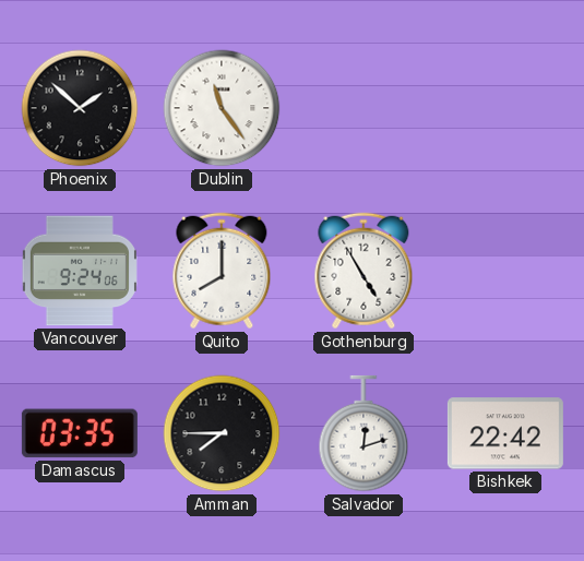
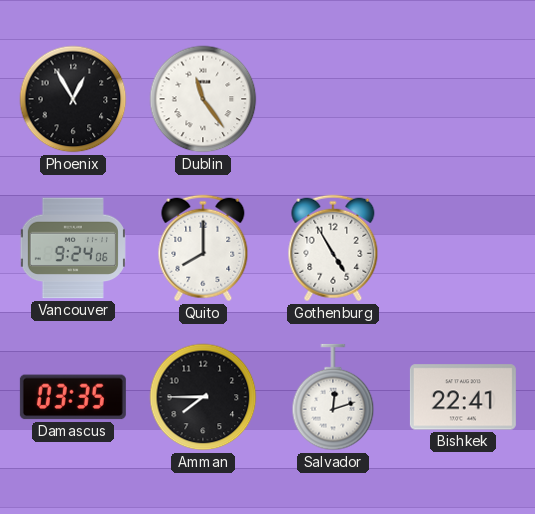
Phoenix: 1:52 -> 12:55
Bishkek: 22:42 -> 22:41
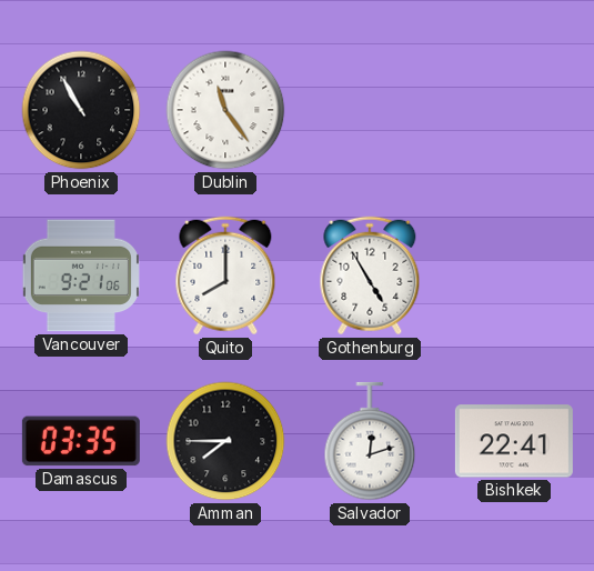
Phoenix: 12:55 -> 10:55
Vancouver: 9:24 -> 9:21
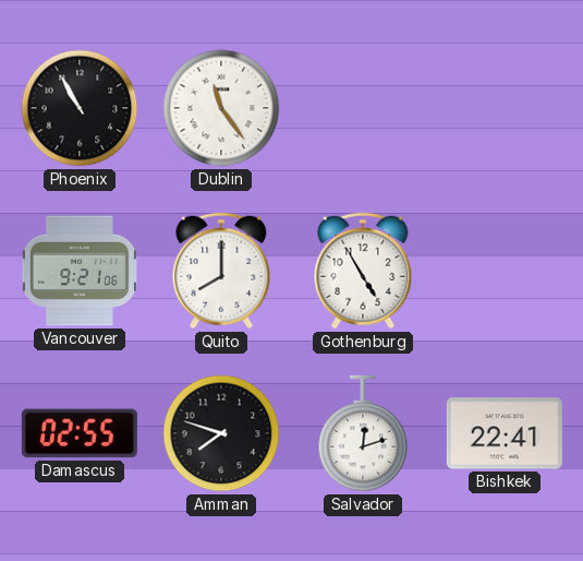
Damascus: 03:35 -> 02:55
Amman: 7:45 -> 7:48
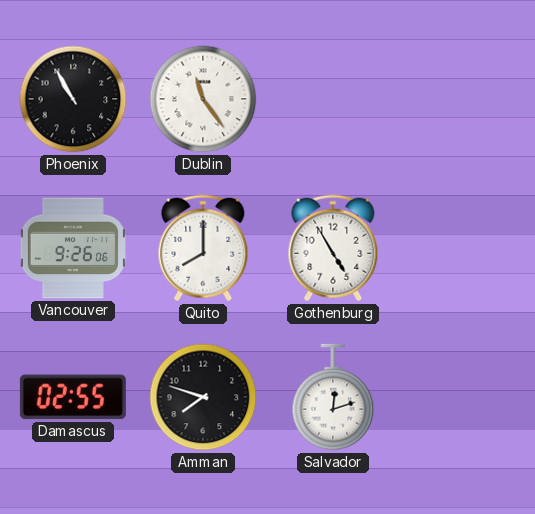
Vancouver: 9:21 -> 9:26
Bishkek: 22:41 -> none
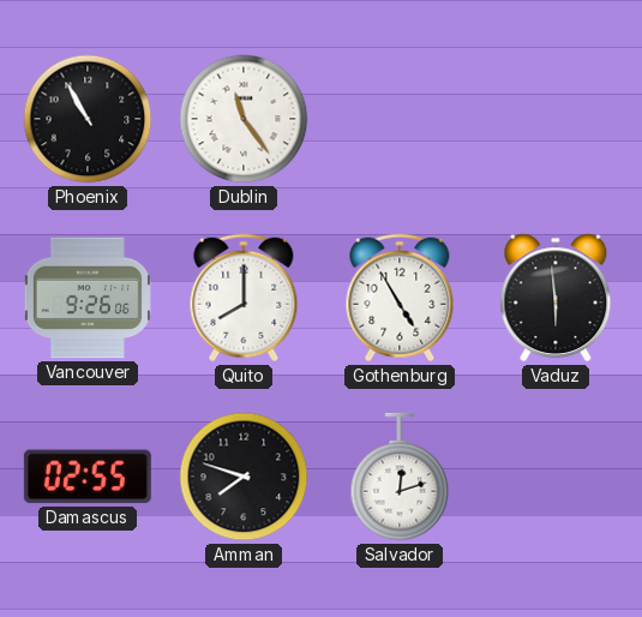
Vaduz: none -> 5:59
